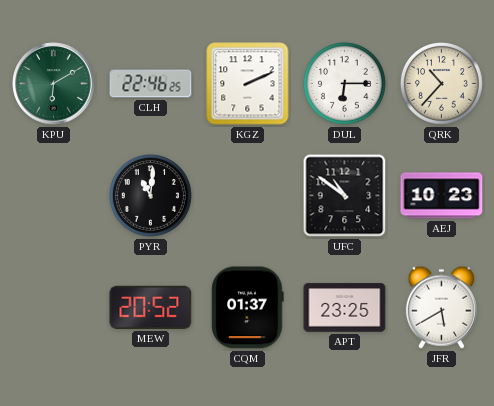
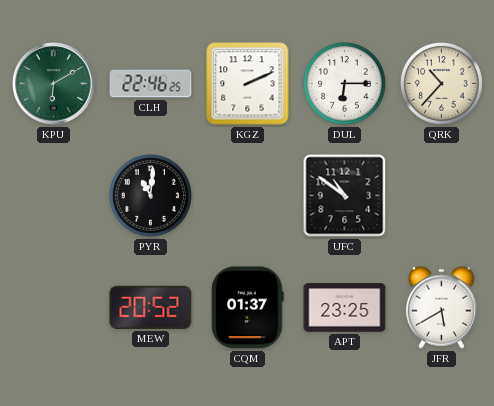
AEJ: 10:23 -> none
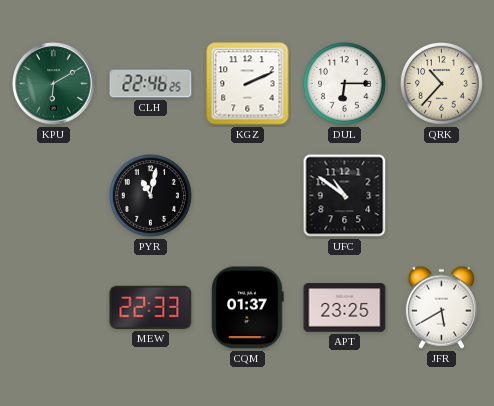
PYR: 11:01 -> 11:02
MEW: 20:52 -> 22:33
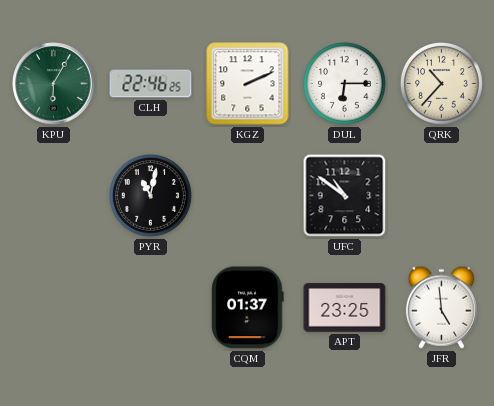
KPU: 6:10 -> 6:05
MEW: 22:33 -> none
JFR: 5:40 -> 4:59
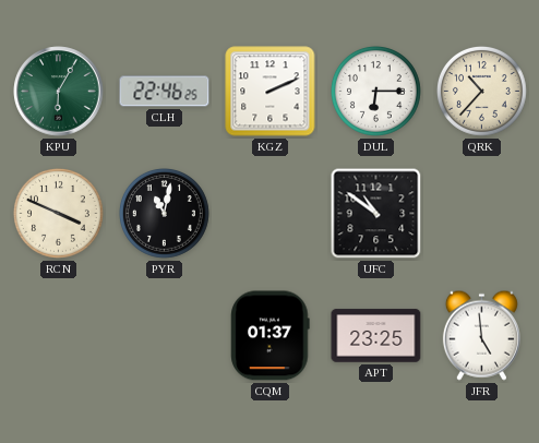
RCN: none -> 3:49
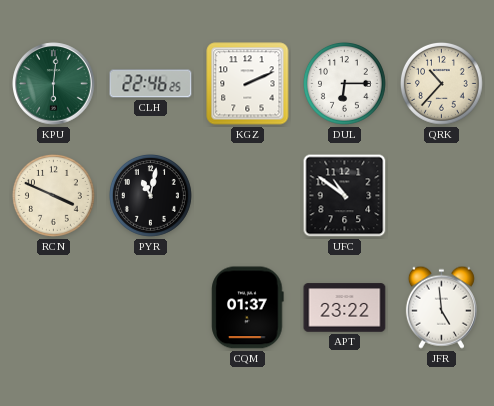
KPU: 6:05 -> 6:01
APT: 23:25 -> 23:22
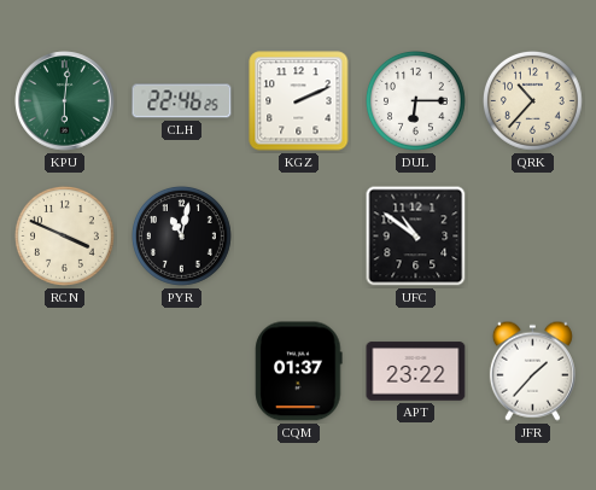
JFR: 4:59 -> 1:37
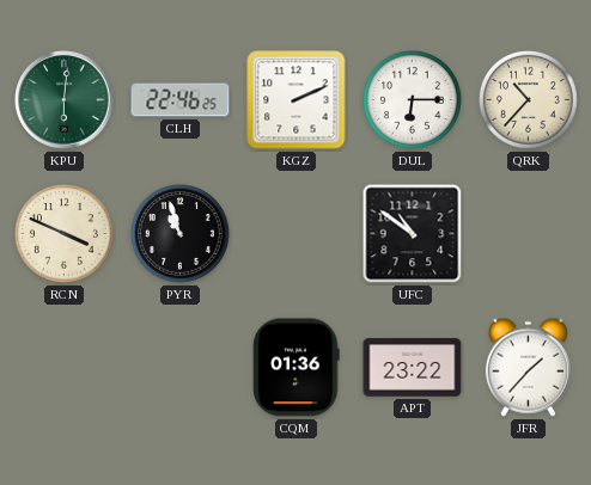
PYR: 11:02 -> 10:57
CQM: 01:37 -> 01:36
